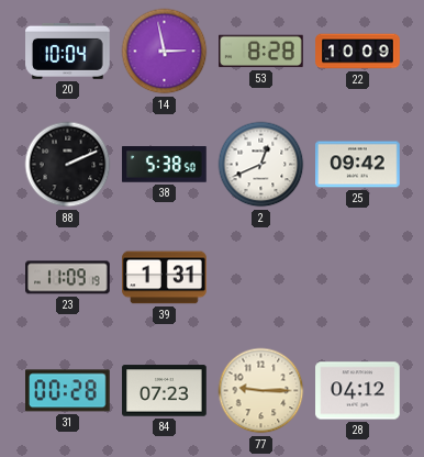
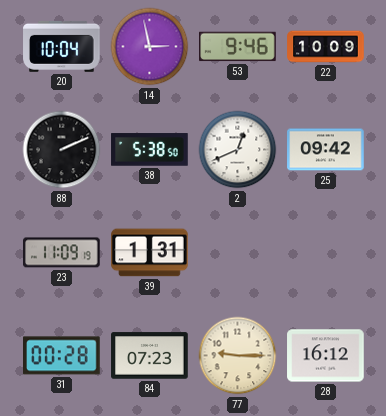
53: 8:28 -> 9:46
28: 04:12 -> 16:12
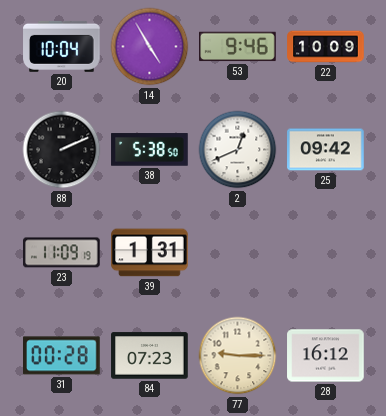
14: 2:58 -> 4:55
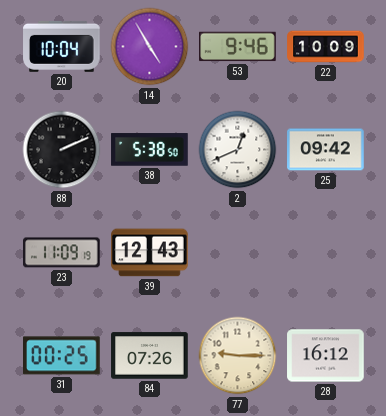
39: 1:31 -> 12:43
31: 00:28 -> 00:25
84: 07:23 -> 07:26
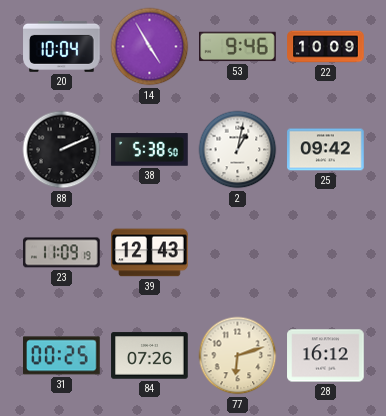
2: 12:41 -> 1:02
77: 9:15 -> 6:12
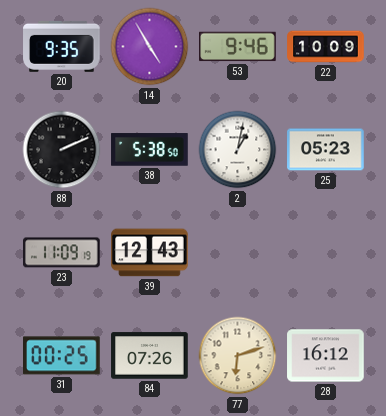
20: 10:04 -> 9:35
25: 09:42 -> 05:23
